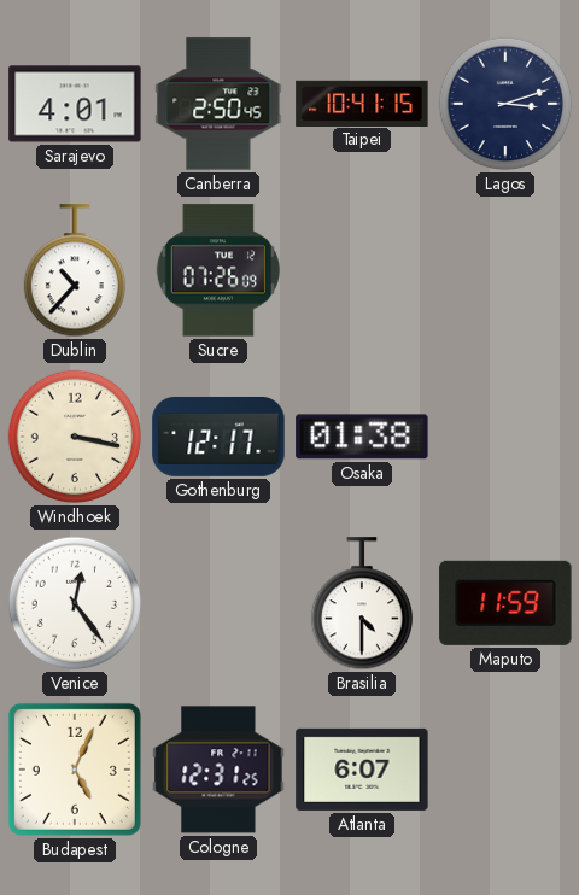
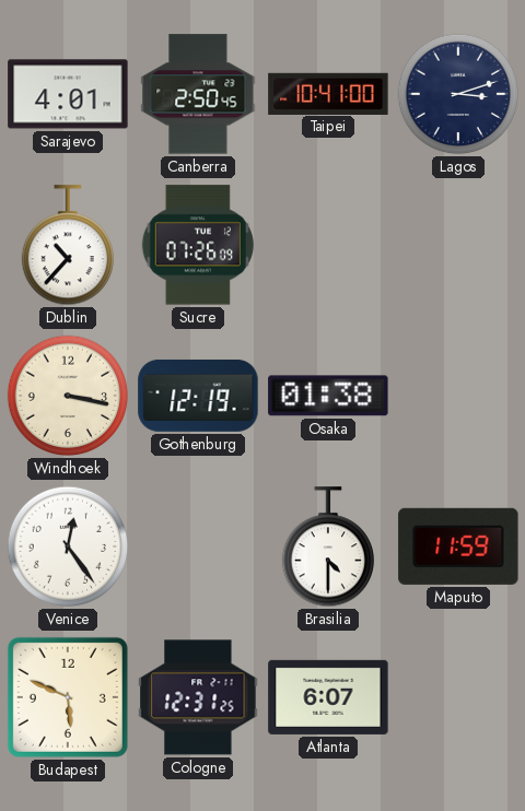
Taipei: 10:41:15 -> 10:41:00
Gothenburg: 12:17 -> 12:19
Budapest: 5:04 -> 5:49
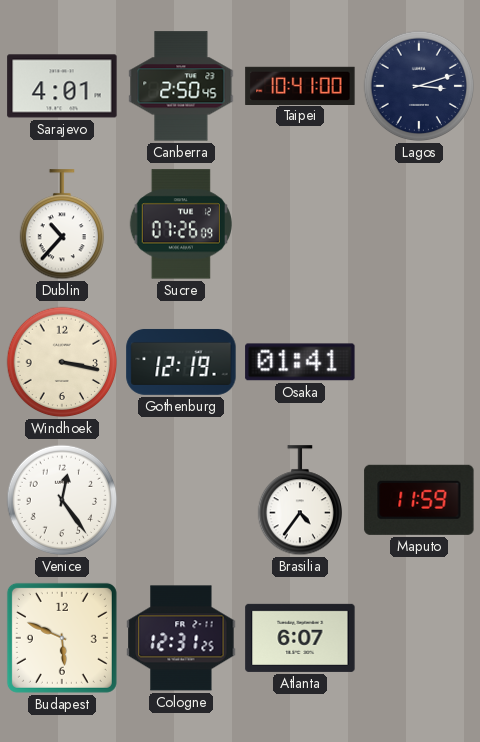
Osaka: 01:38 -> 01:41
Brasilia: 4:30 -> 4:36
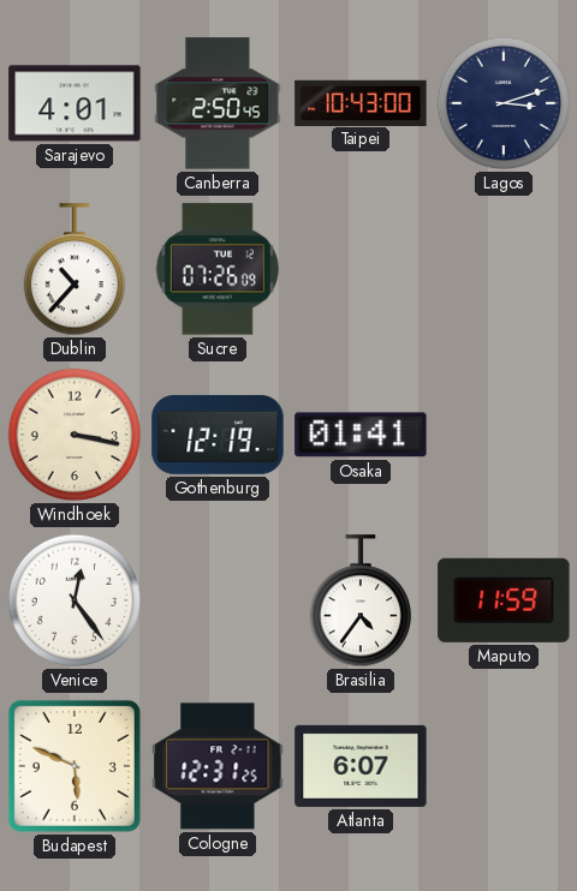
Taipei: 10:41 -> 10:43
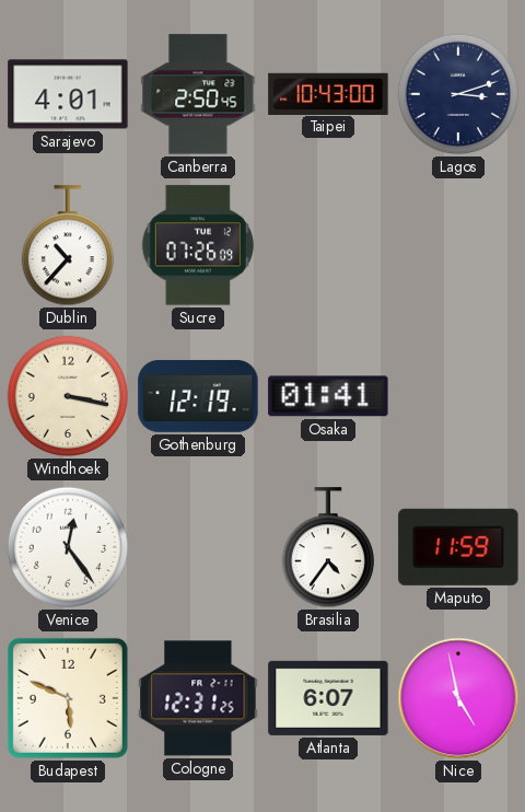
Nice: none -> 4:58
